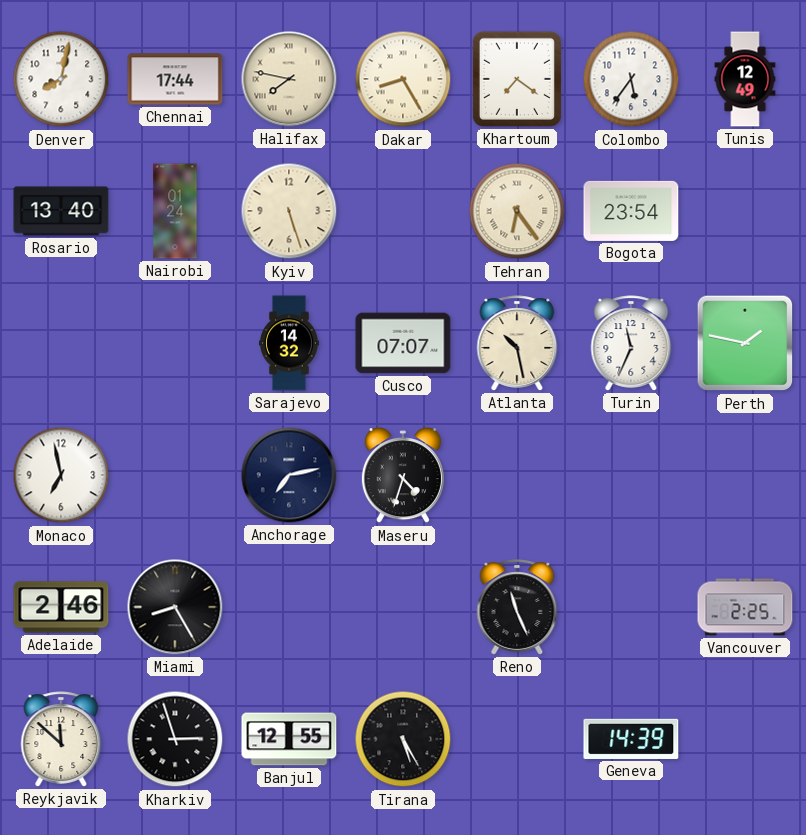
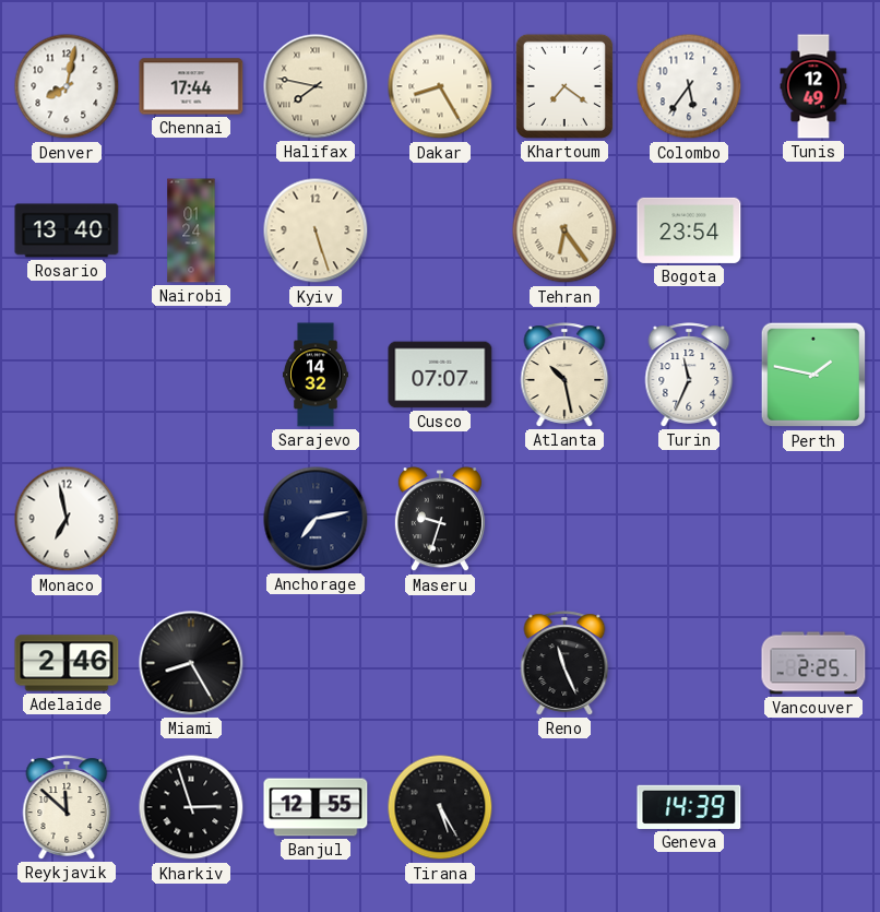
Maseru: 4:33 -> 9:33
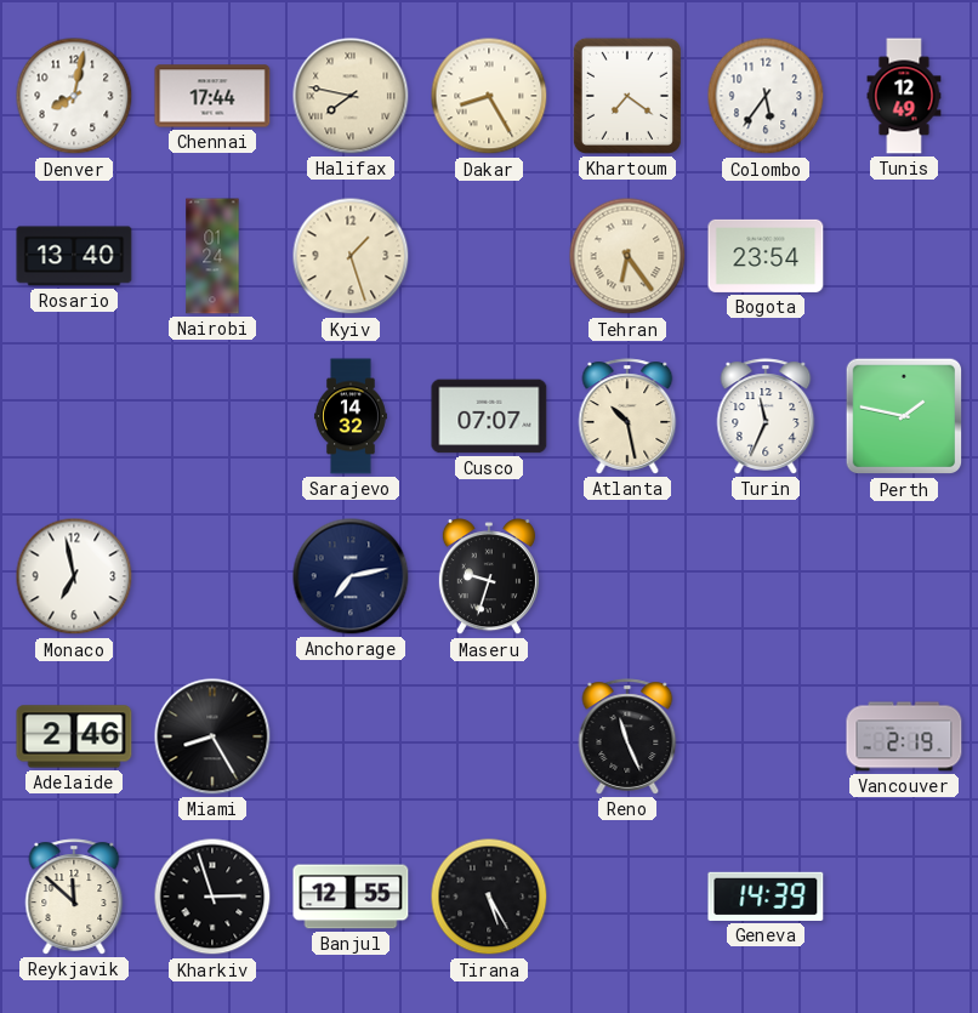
Kyiv: 5:27 -> 1:27
Vancouver: 2:25 -> 2:19
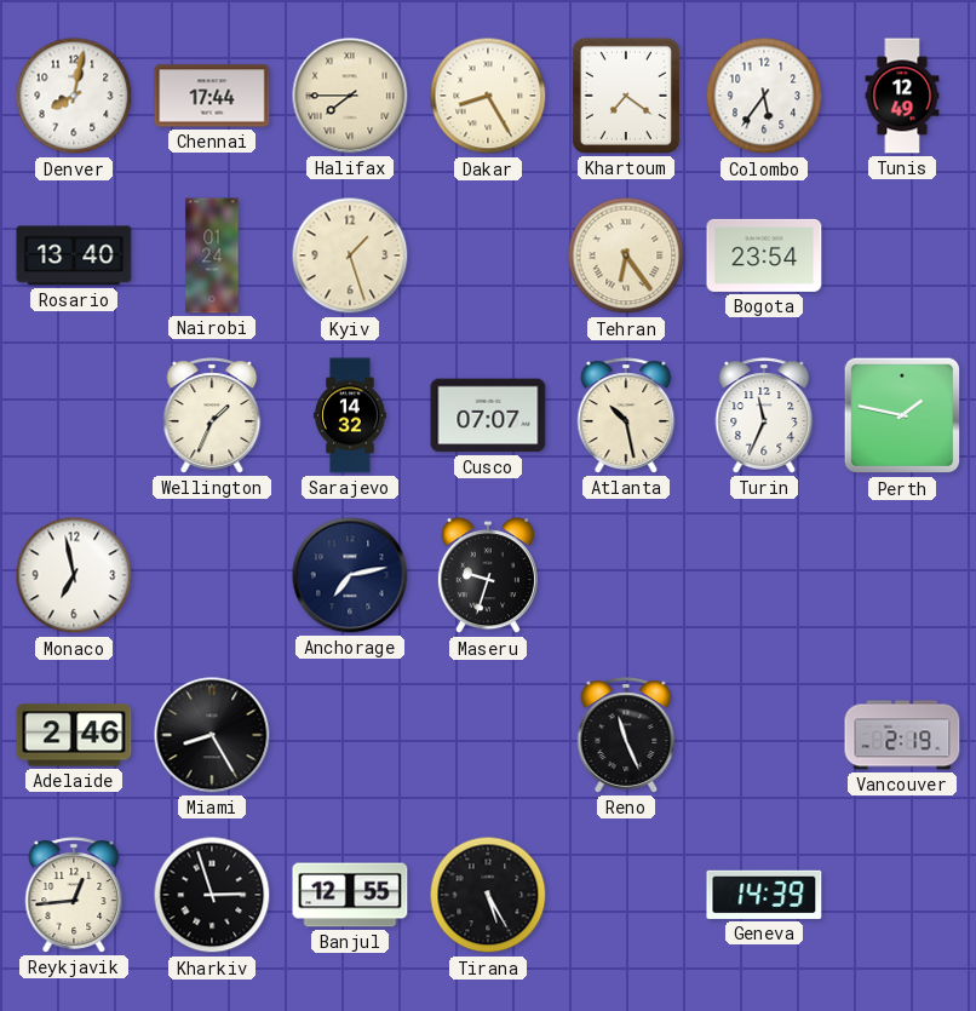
Halifax: 7:47 -> 7:45
Wellington: none -> 1:34
Reykjavik: 11:52 -> 12:44
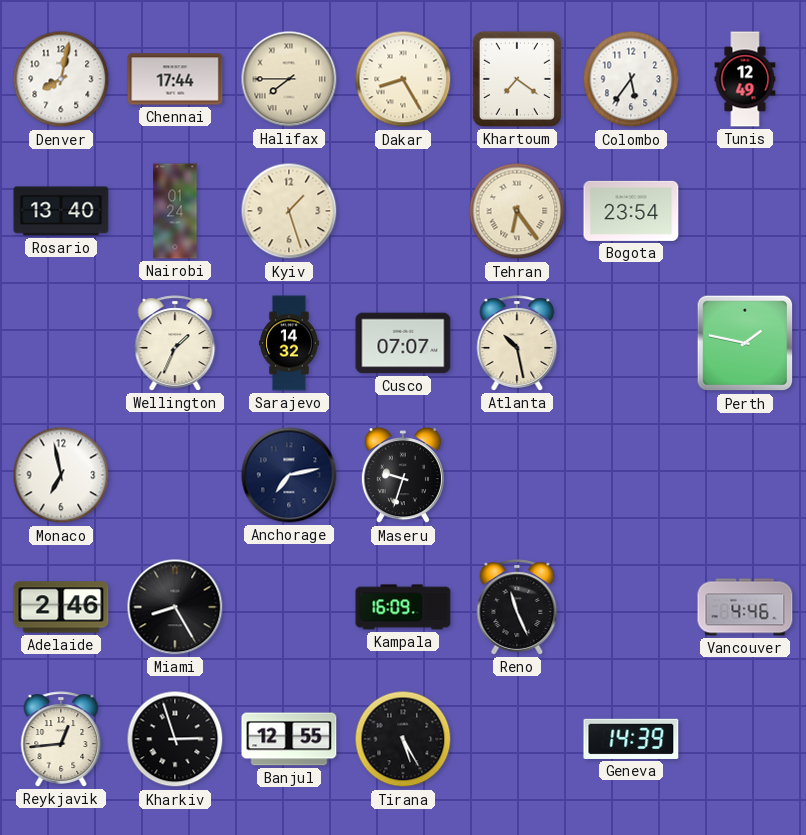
Turin: 11:34 -> none
Kampala: none -> 16:09
Vancouver: 2:19 -> 4:46
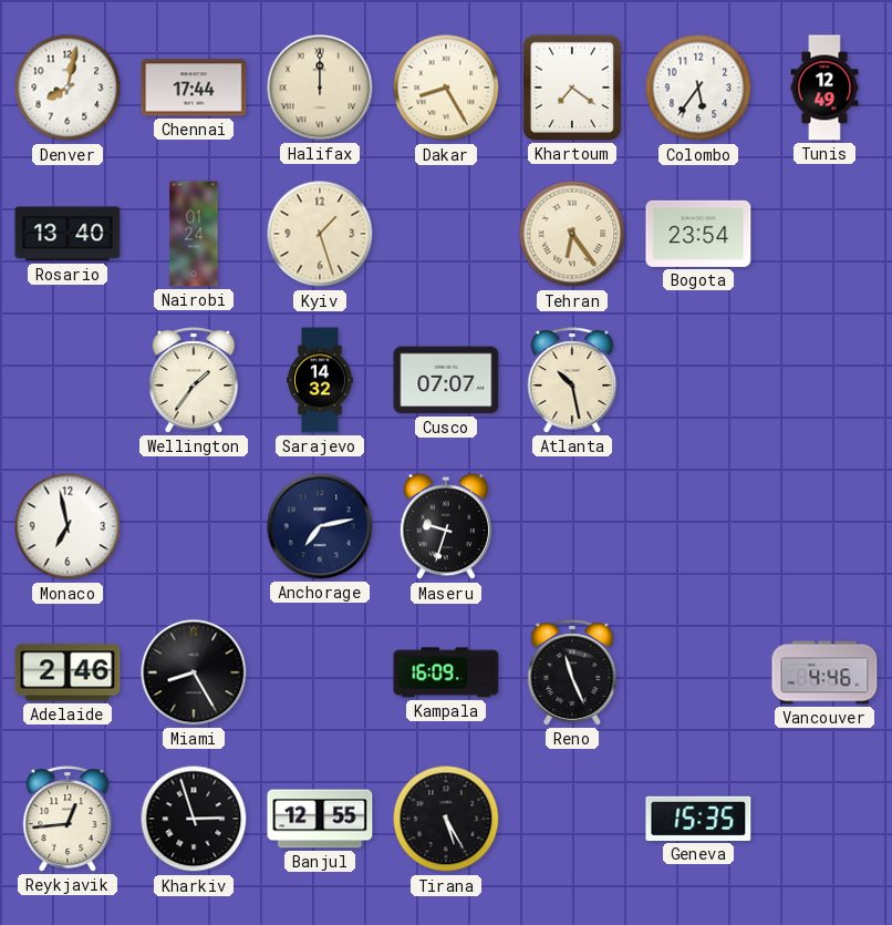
Halifax: 7:45 -> 12:00
Wellington: 1:34 -> 1:36
Perth: 1:47 -> none
Geneva: 14:39 -> 15:35
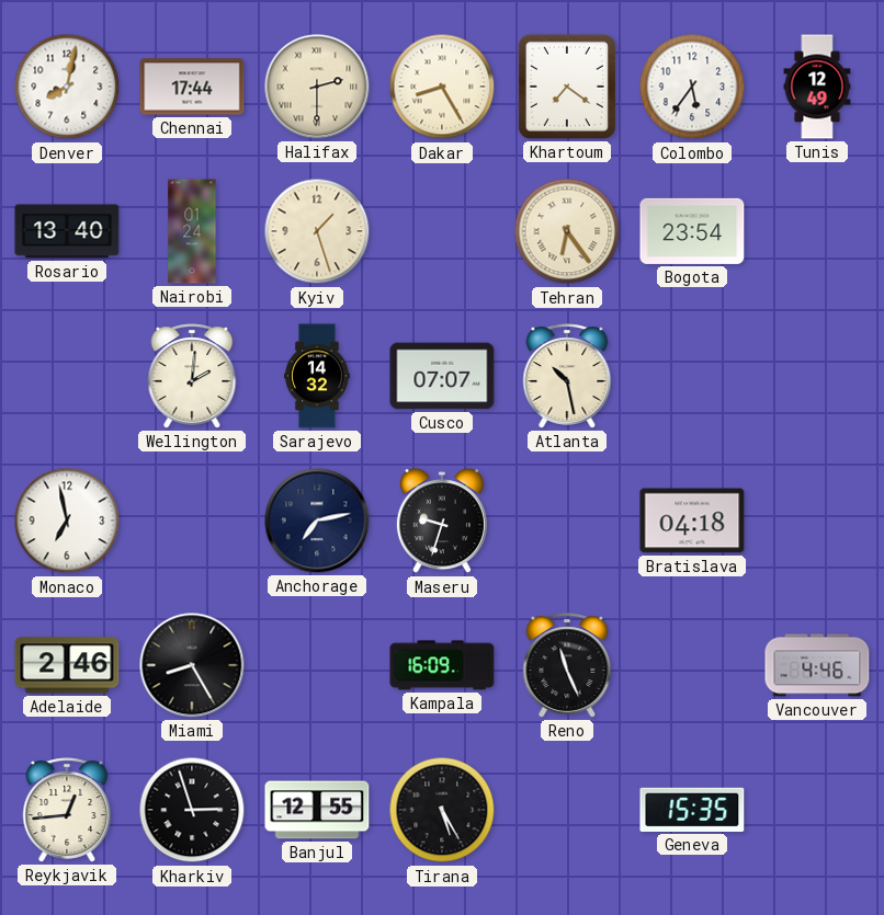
Halifax: 12:00 -> 2:30
Wellington: 1:36 -> 2:01
Bratislava: none -> 04:18
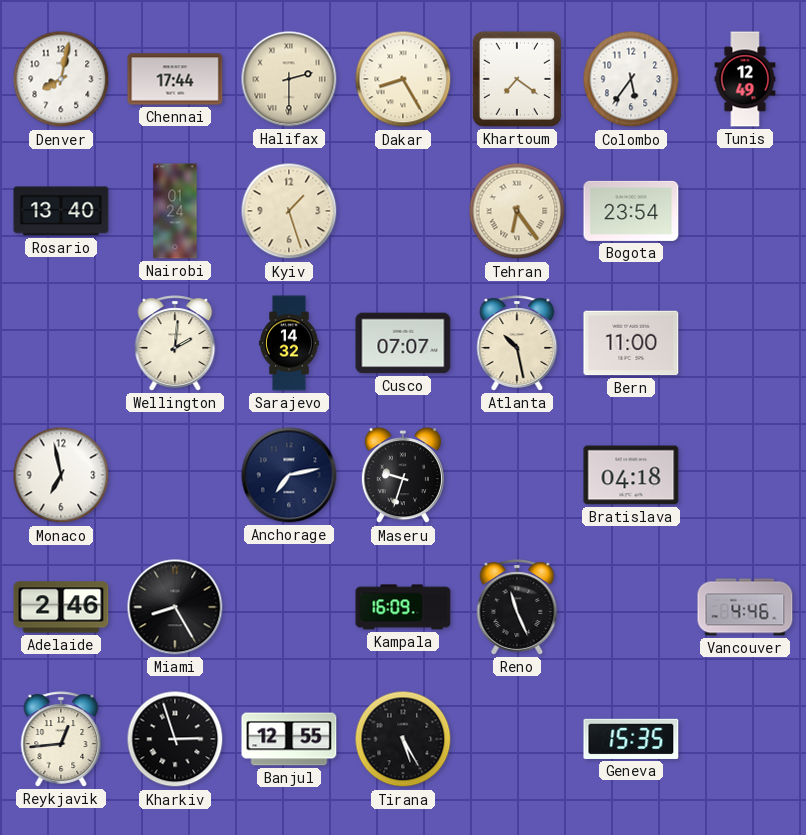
Bern: none -> 11:00
